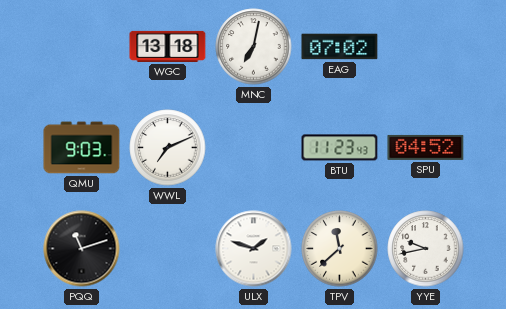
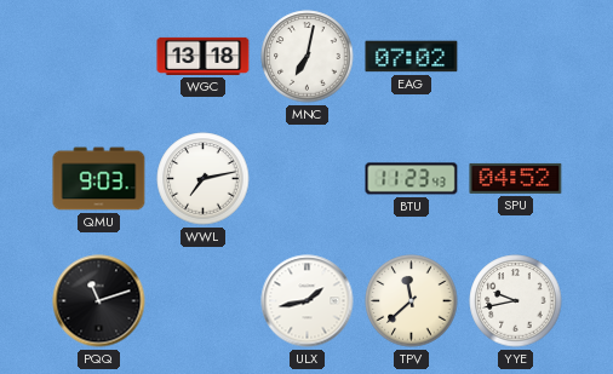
WWL: 7:11 -> 7:13
ULX: 1:48 -> 1:43
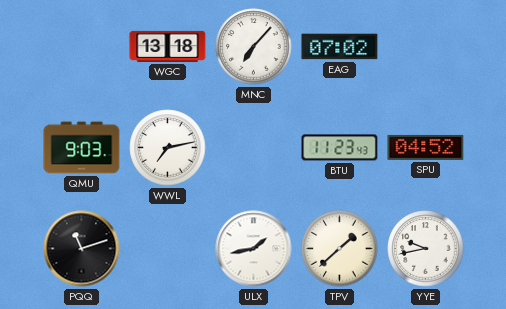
MNC: 7:02 -> 7:07
TPV: 11:38 -> 1:38
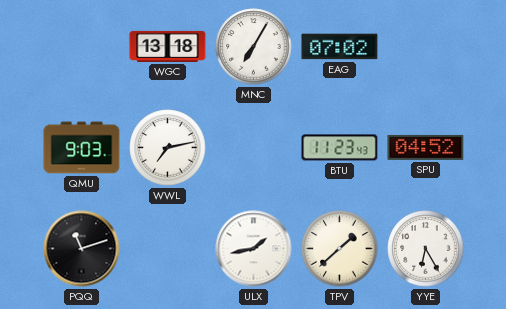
MNC: 7:07 -> 7:05
YYE: 9:43 -> 6:25
